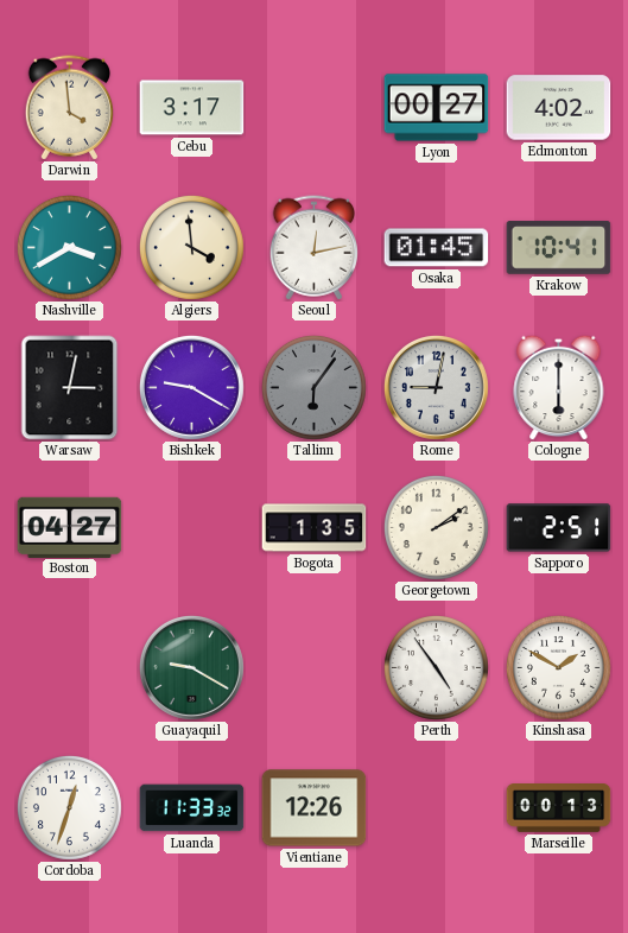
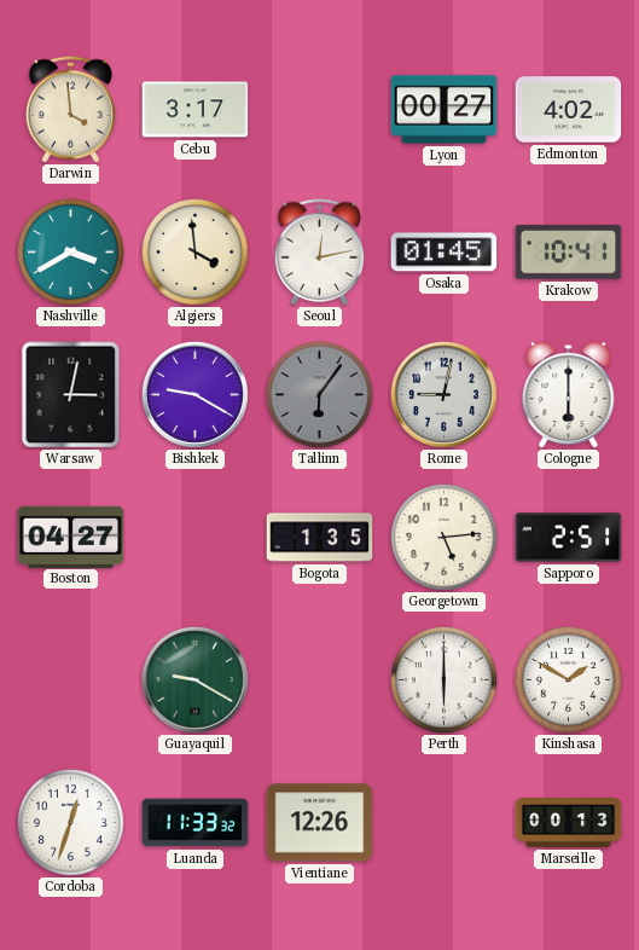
Georgetown: 2:09 -> 5:14
Perth: 4:54 -> 6:00
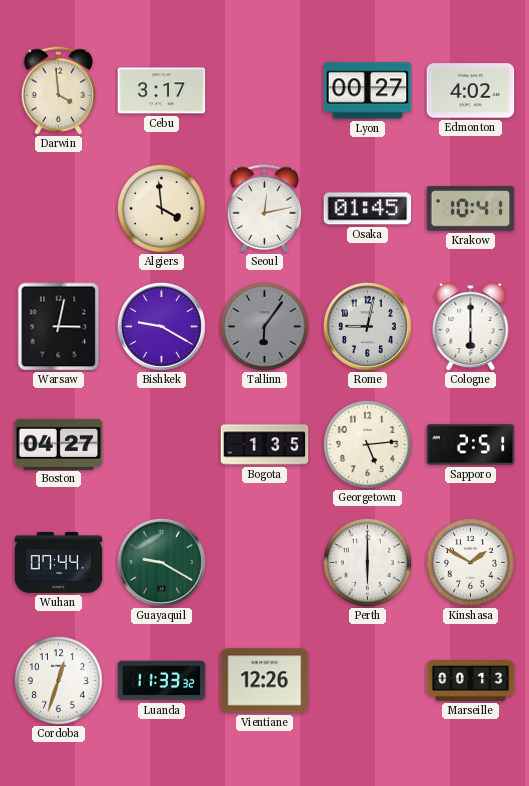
Nashville: 3:40 -> none
Wuhan: none -> 07:44
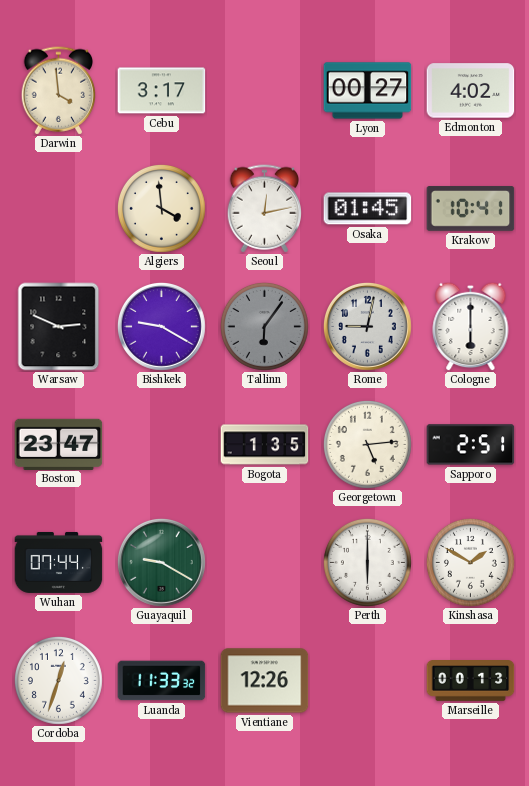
Warsaw: 3:02 -> 2:49
Boston: 04:27 -> 23:47
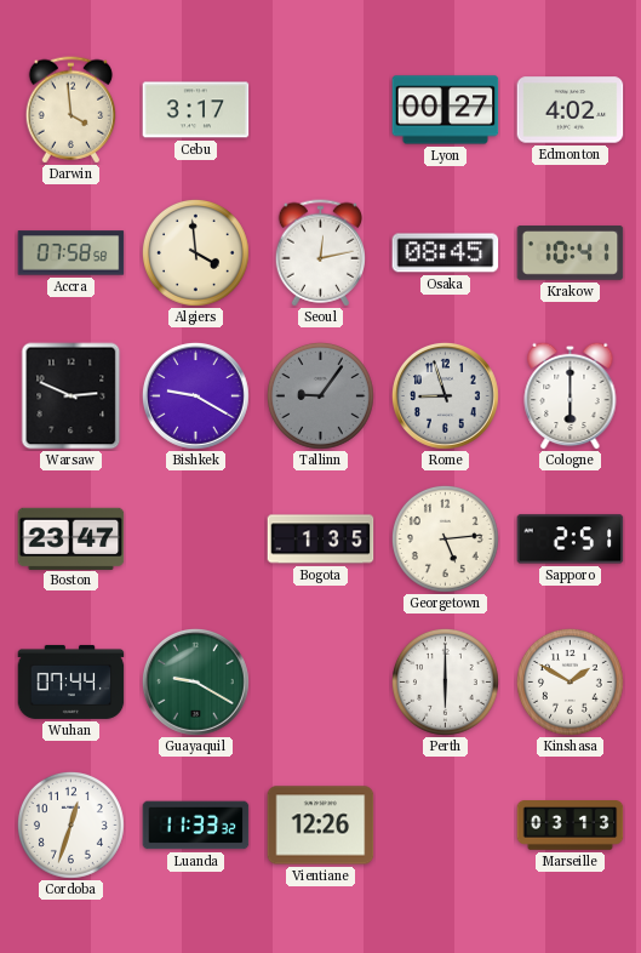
Accra: none -> 07:58
Osaka: 01:45 -> 08:45
Tallinn: 6:06 -> 9:06
Rome: 9:02 -> 8:57
Marseille: 00:13 -> 03:13
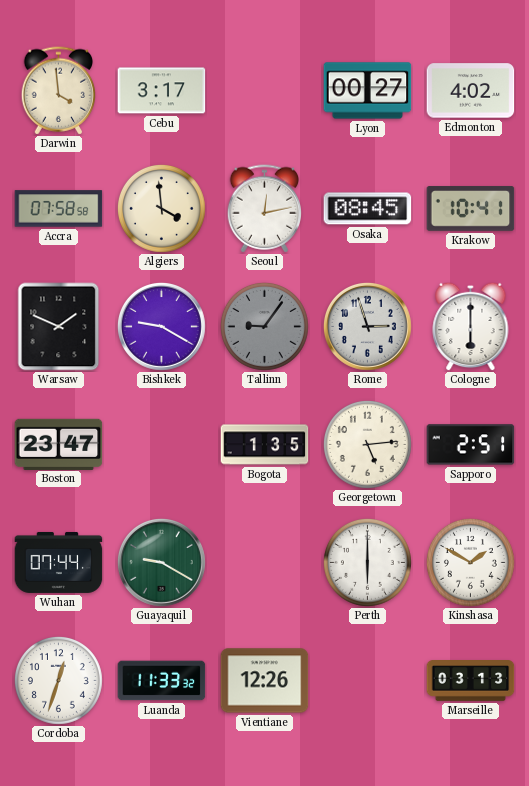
Warsaw: 2:49 -> 1:49
Rome: 8:57 -> 2:57
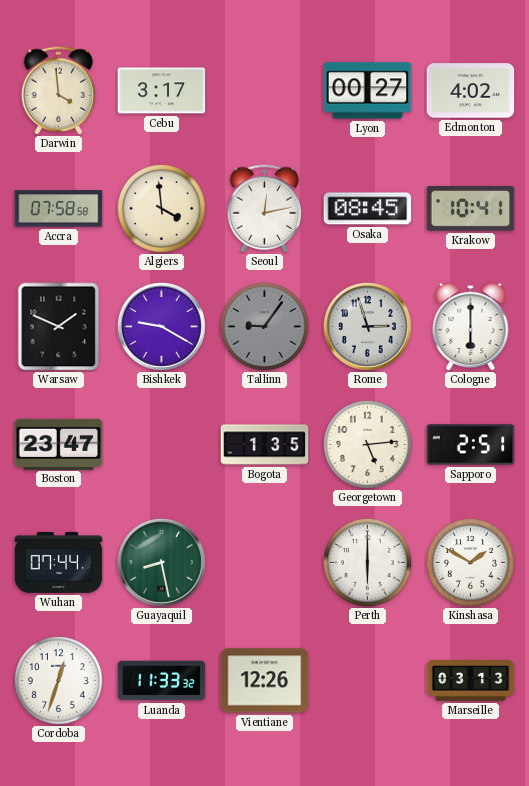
Guayaquil: 9:20 -> 8:28
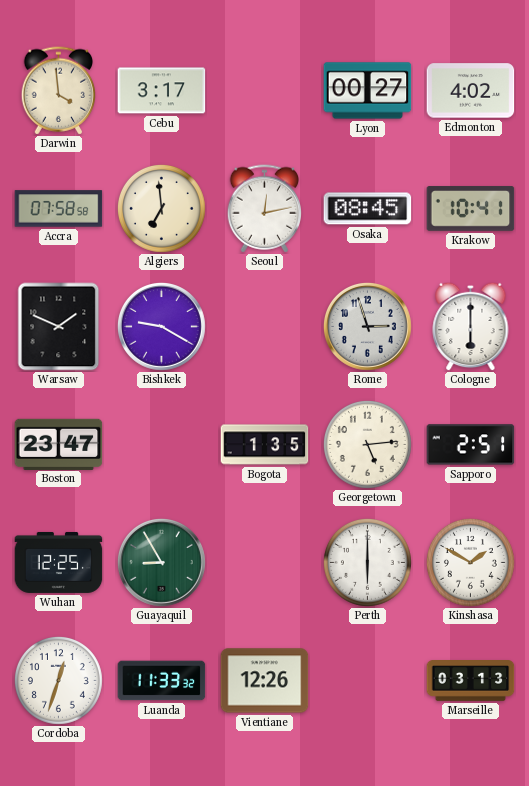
Algiers: 3:59 -> 6:59
Tallinn: 9:06 -> none
Wuhan: 07:44 -> 12:25
Guayaquil: 8:28 -> 8:55
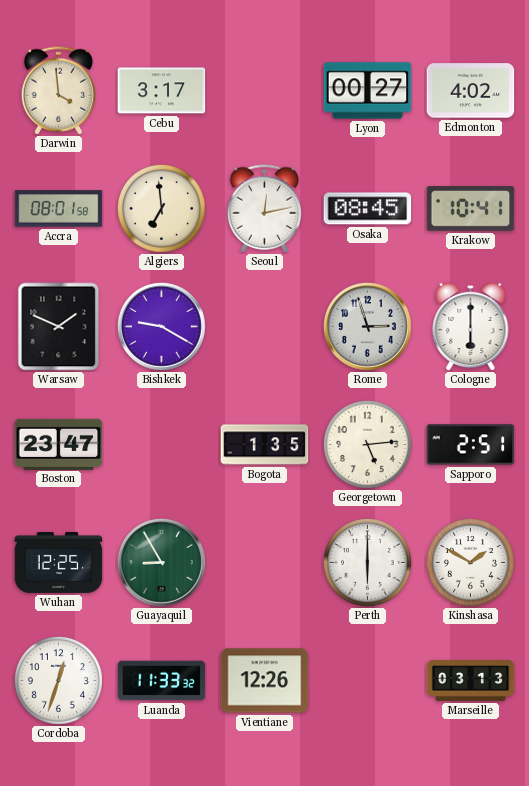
Accra: 07:58 -> 08:01
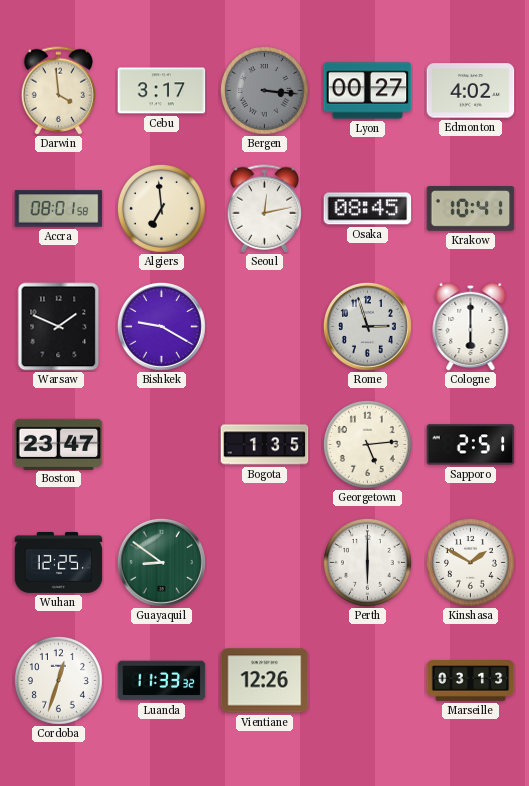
Bergen: none -> 3:16
Guayaquil: 8:55 -> 8:51
